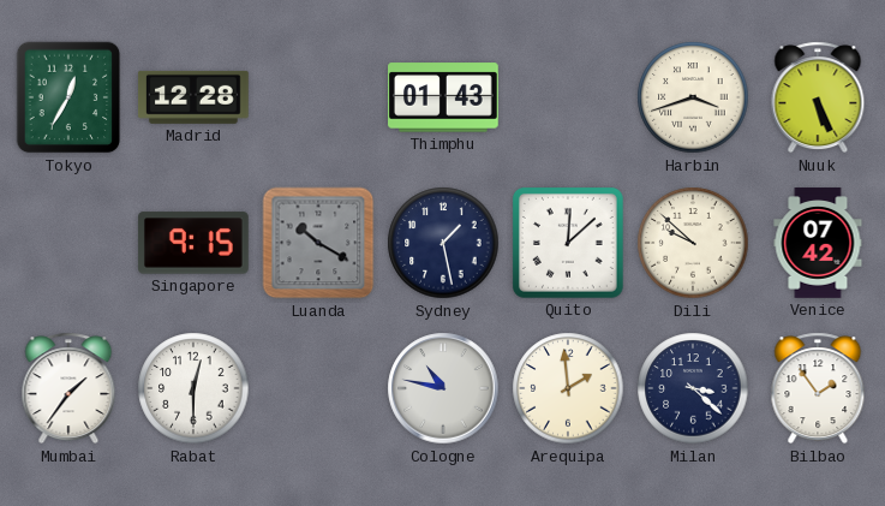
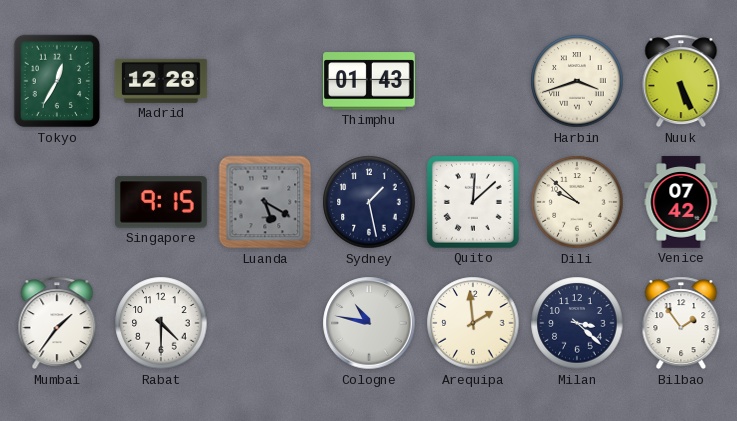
Luanda: 10:20 -> 5:20
Rabat: 12:30 -> 4:30
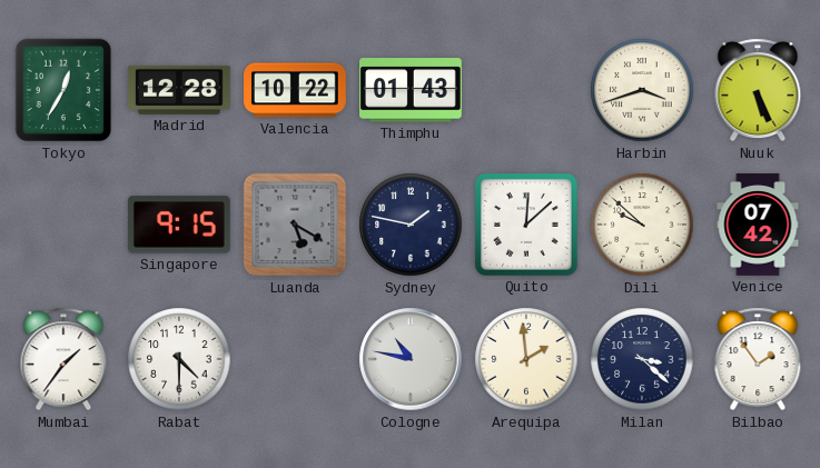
Valencia: none -> 10:22
Sydney: 1:28 -> 1:47
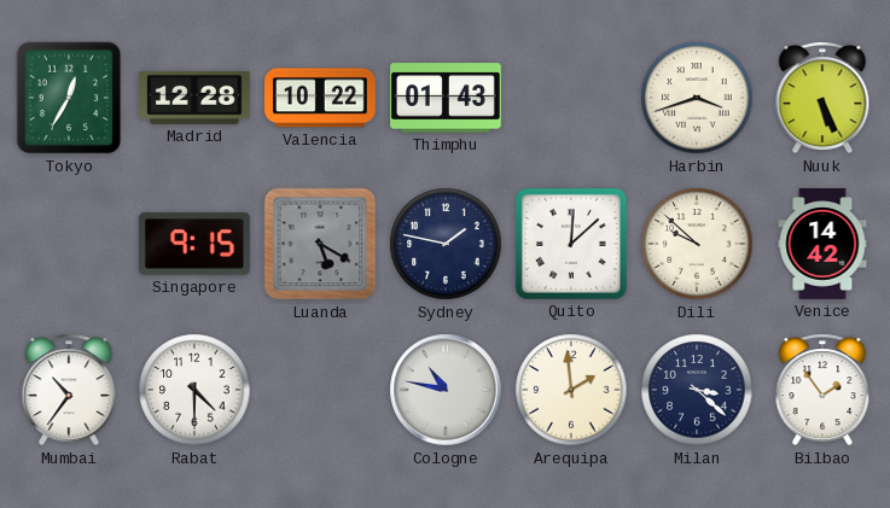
Venice: 07:42 -> 14:42
Mumbai: 1:36 -> 10:36
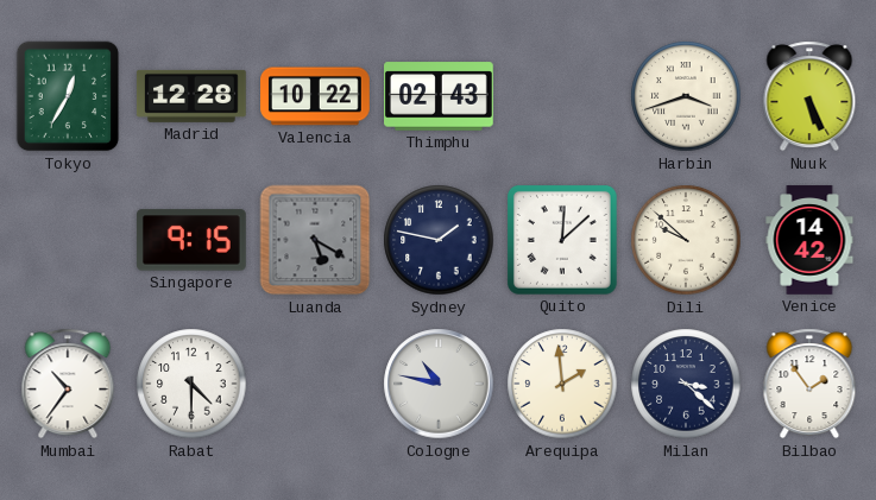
Thimphu: 01:43 -> 02:43
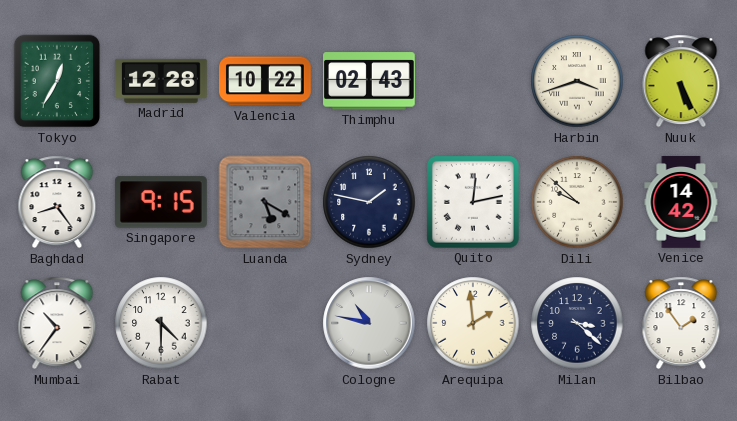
Baghdad: none -> 8:24
Quito: 12:08 -> 12:13
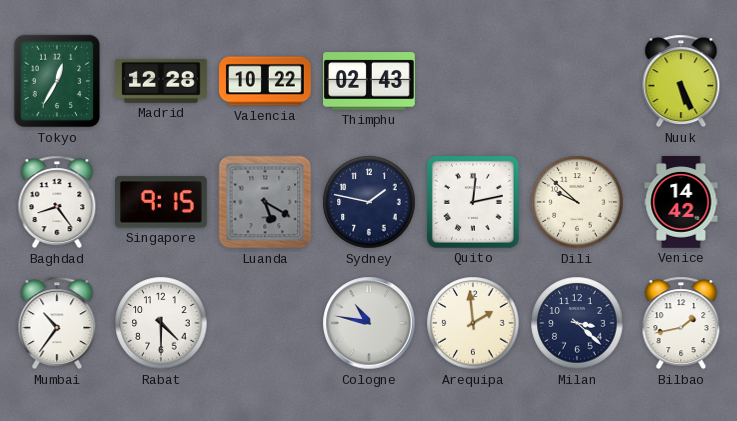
Harbin: 3:42 -> none
Bilbao: 1:54 -> 1:43
